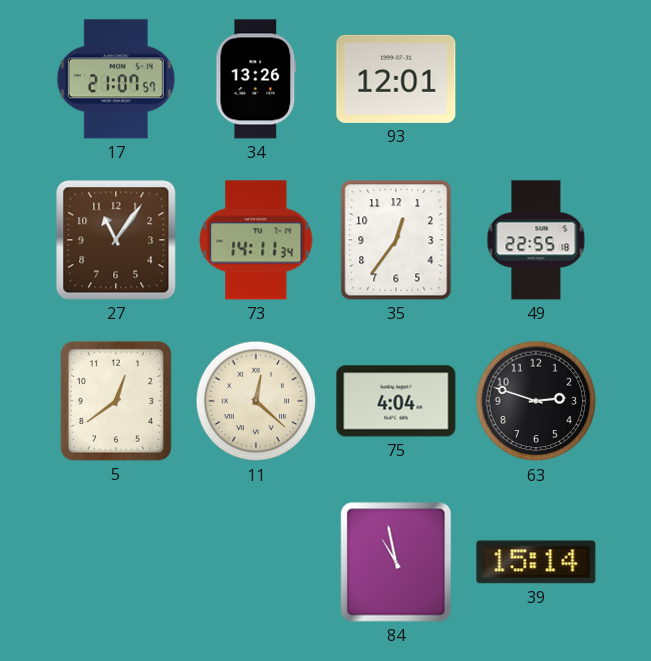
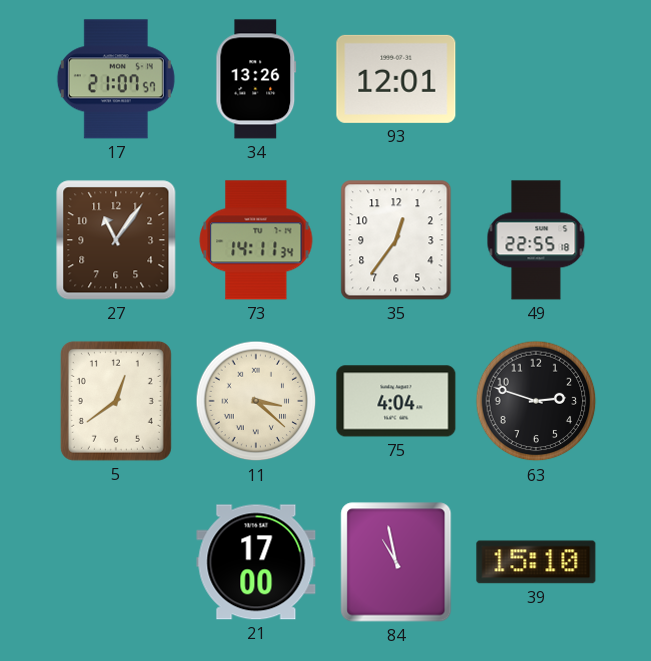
11: 12:22 -> 3:22
21: none -> 17:00
39: 15:14 -> 15:10
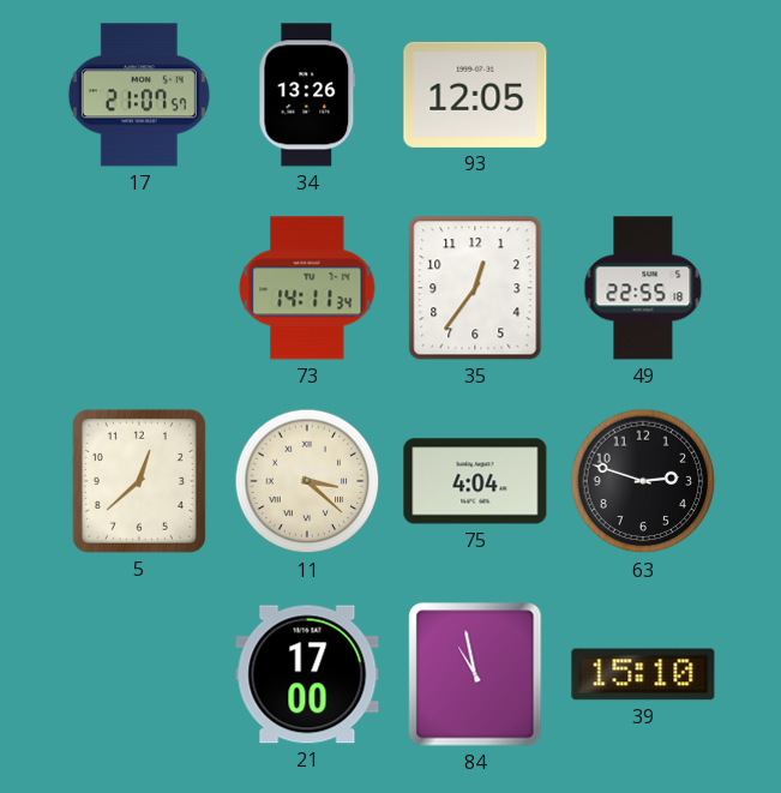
93: 12:01 -> 12:05
27: 11:06 -> none
5: 12:39 -> 12:38
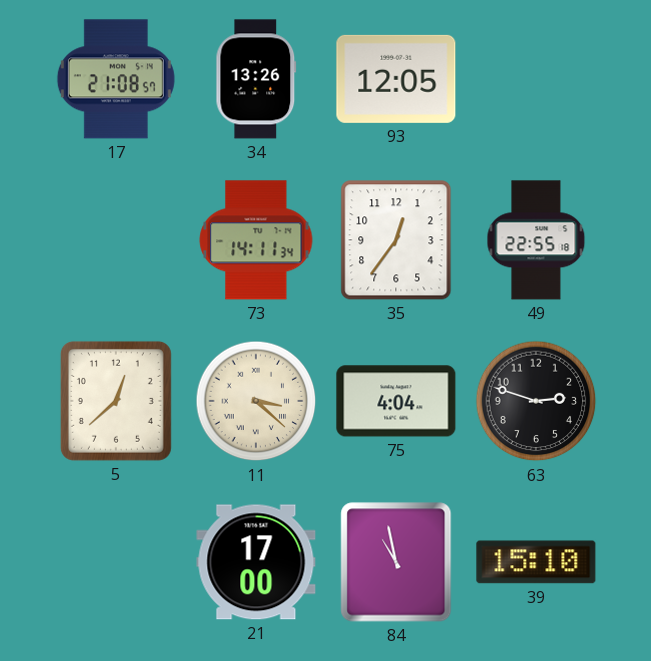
17: 21:07 -> 21:08
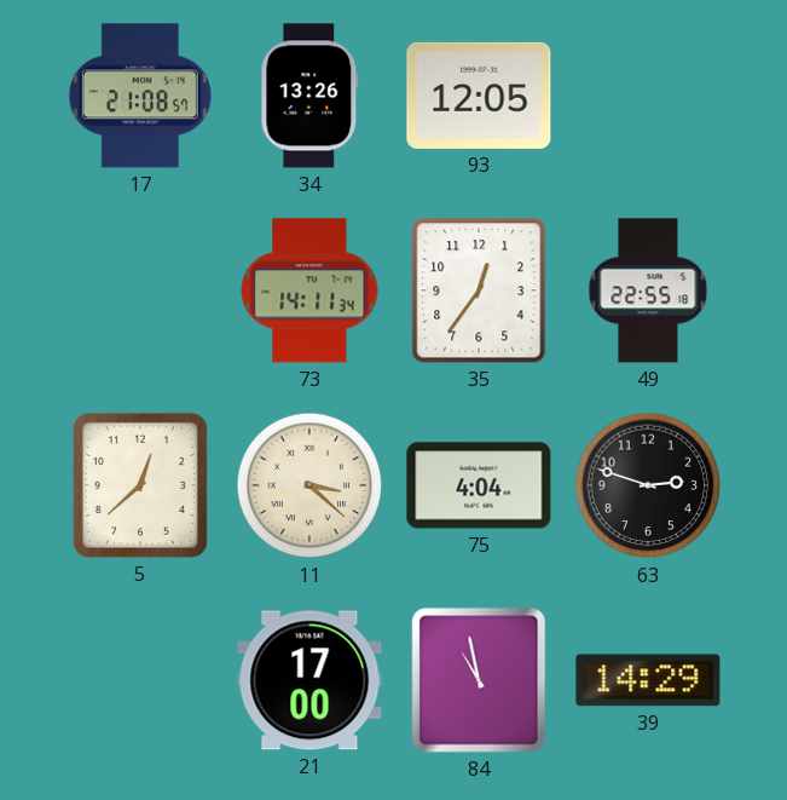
39: 15:10 -> 14:29
